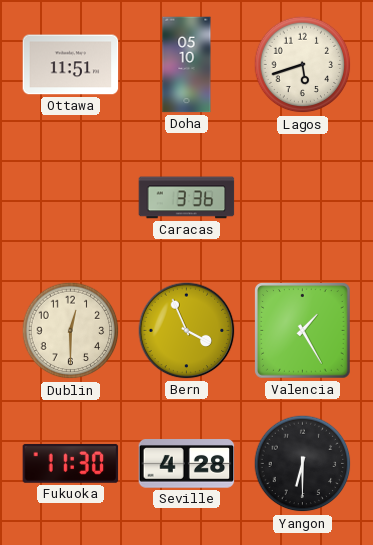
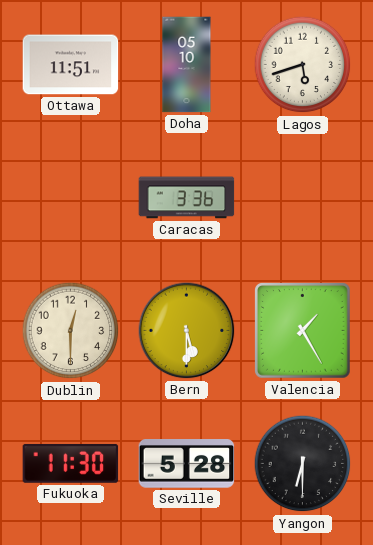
Bern: 3:56 -> 5:30
Seville: 4:28 -> 5:28
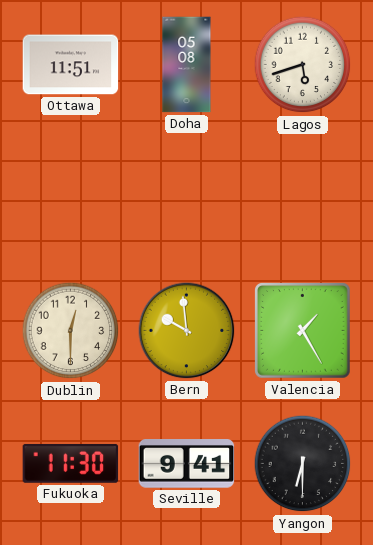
Doha: 05:10 -> 05:08
Caracas: 3:36 -> none
Bern: 5:30 -> 9:59
Seville: 5:28 -> 9:41
